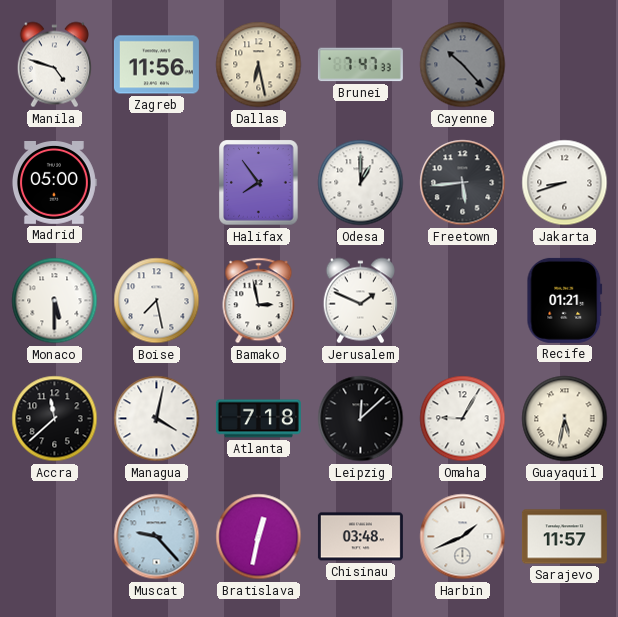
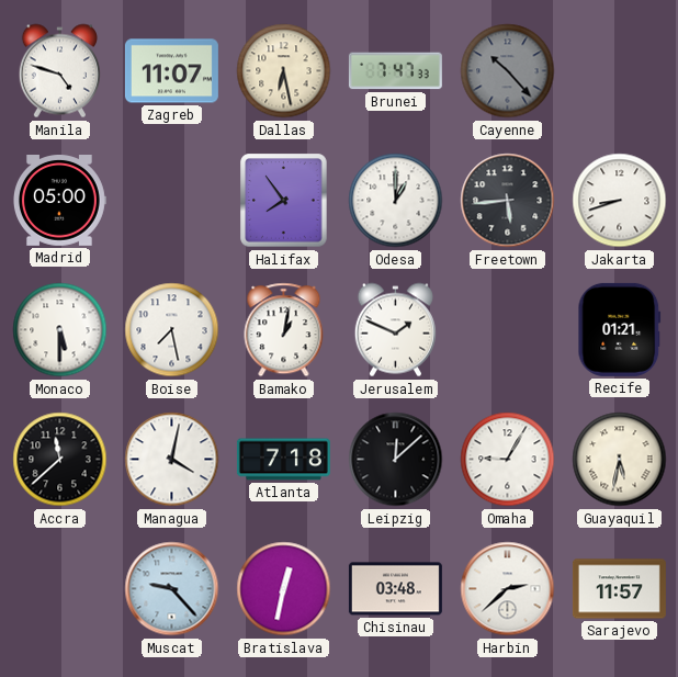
Zagreb: 11:56 -> 11:07
Bamako: 2:58 -> 1:02
Harbin: 1:41 -> 2:38
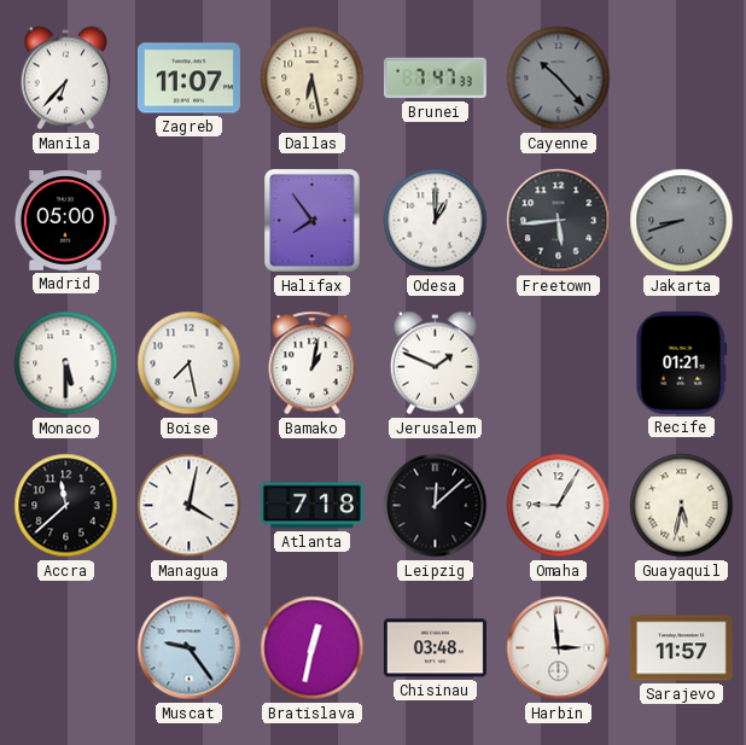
Manila: 4:48 -> 6:37
Jakarta dial: white -> grey
Muscat: 9:23 -> 9:24
Harbin: 2:38 -> 2:59
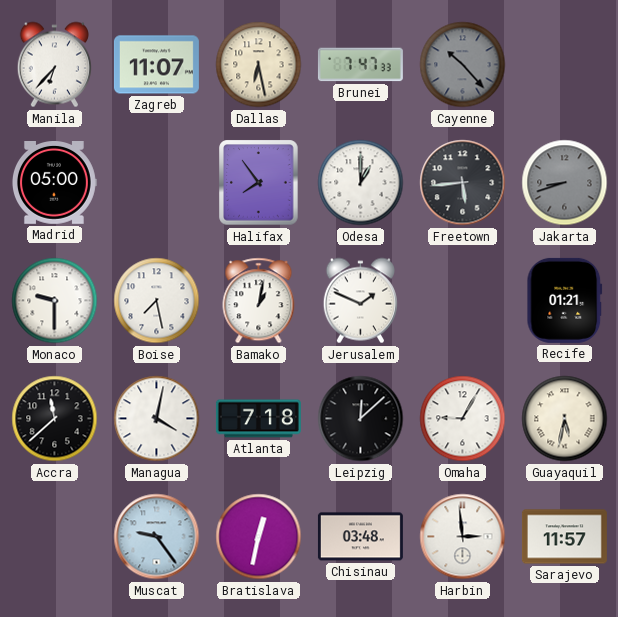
Monaco: 5:30 -> 9:30
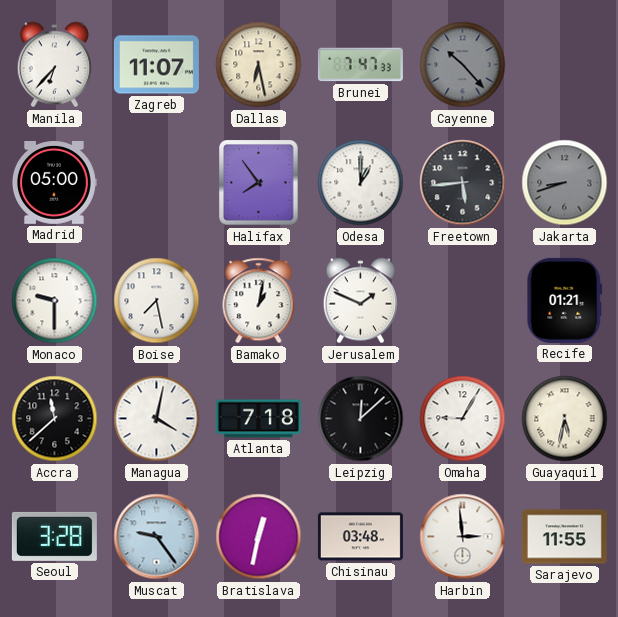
Seoul: none -> 3:28
Sarajevo: 11:57 -> 11:55
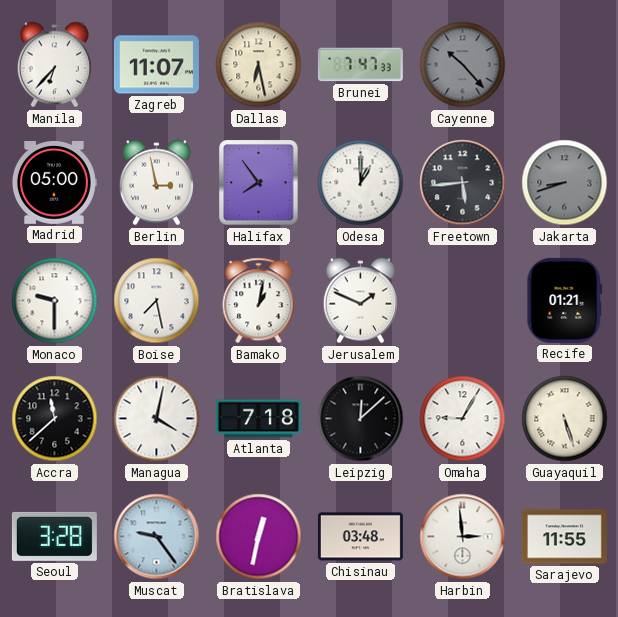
Berlin: none -> 2:58
Guayaquil: 5:32 -> 5:27
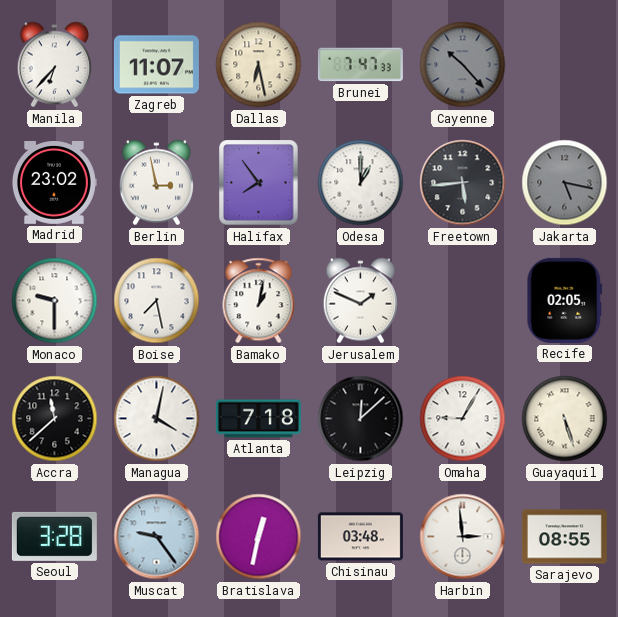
Madrid: 05:00 -> 23:02
Jakarta: 8:42 -> 5:17
Recife: 01:21 -> 02:05
Sarajevo: 11:55 -> 08:55
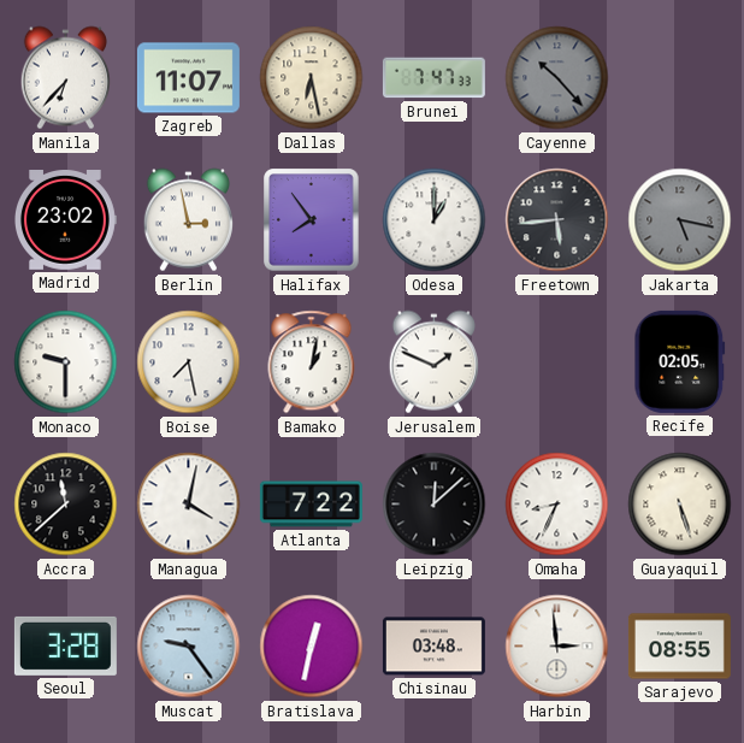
Atlanta: 7:18 -> 7:22
Omaha: 9:05 -> 8:34
